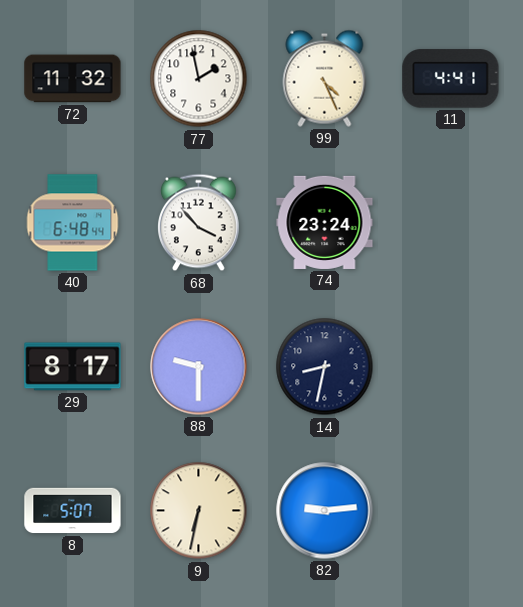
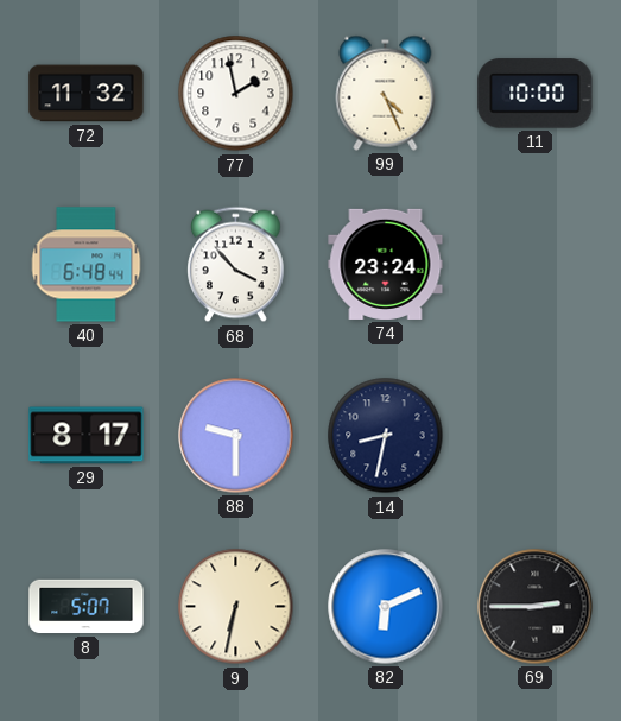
11: 4:41 -> 10:00
82: 9:14 -> 6:11
69: none -> 2:45
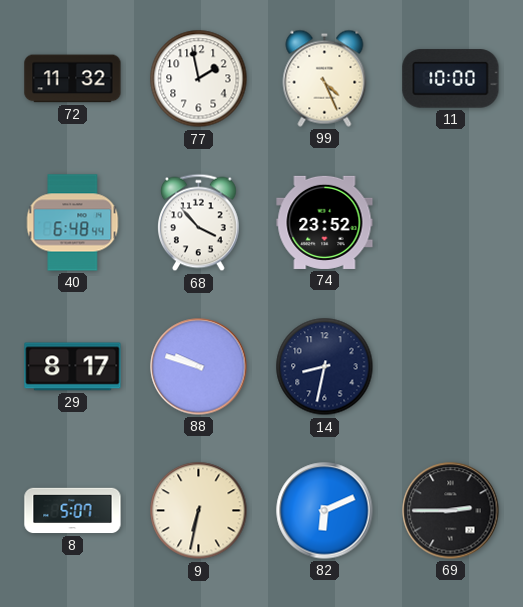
74: 23:24 -> 23:52
88: 9:30 -> 9:48
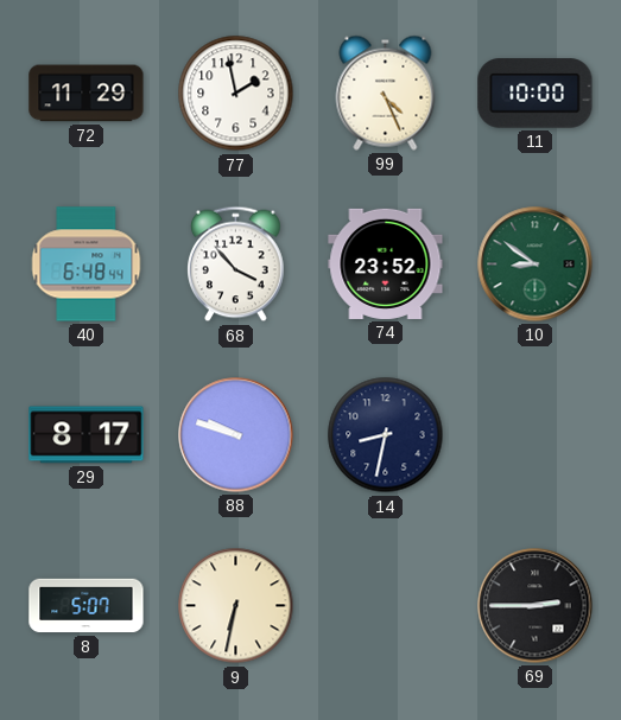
72: 11:32 -> 11:29
10: none -> 8:51
82: 6:11 -> none
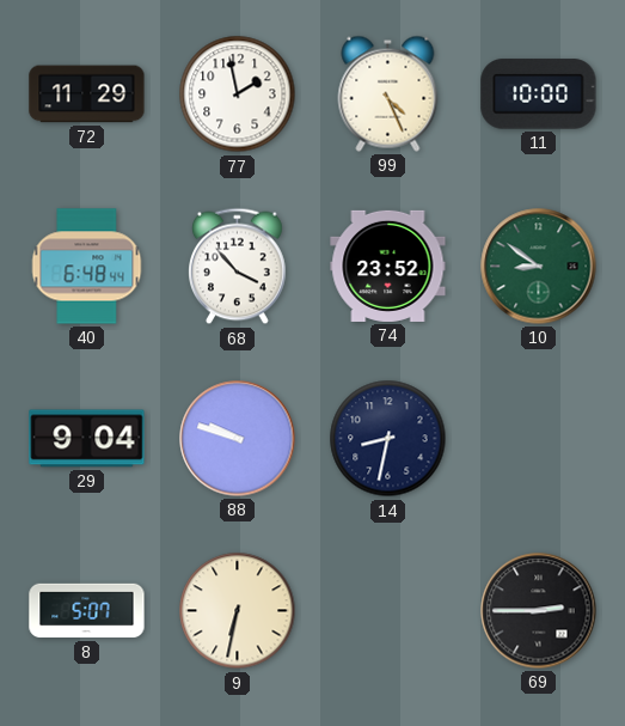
29: 8:17 -> 9:04
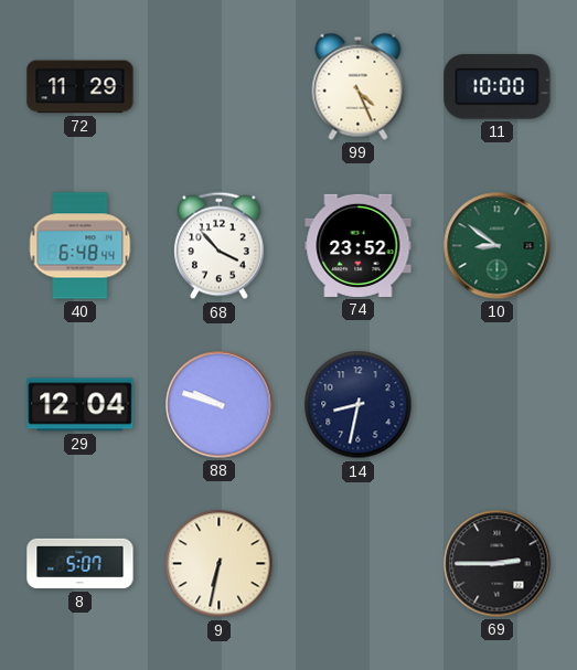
77: 1:58 -> none
29: 9:04 -> 12:04
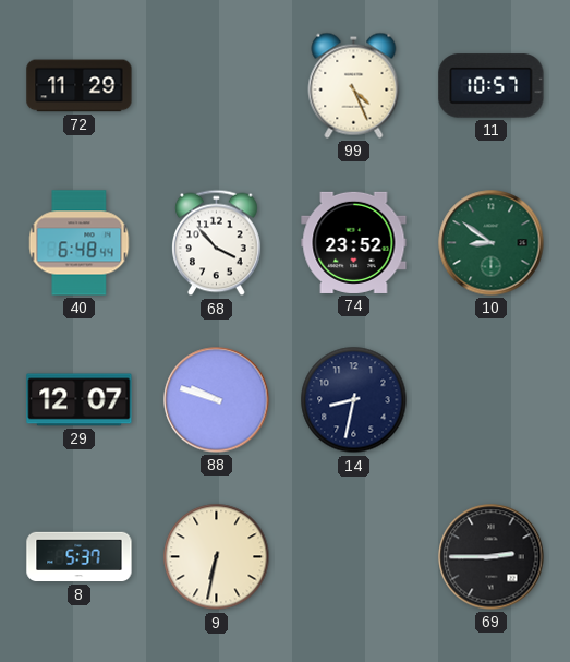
11: 10:00 -> 10:57
29: 12:04 -> 12:07
8: 5:07 -> 5:37
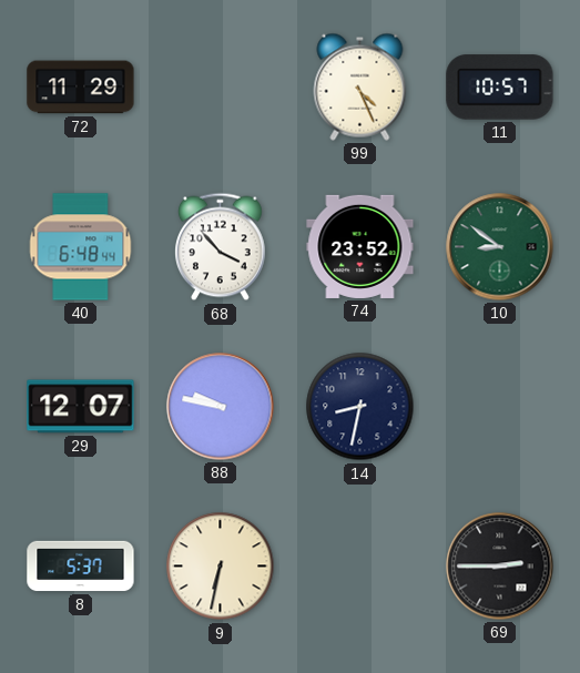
88: 9:48 -> 9:47
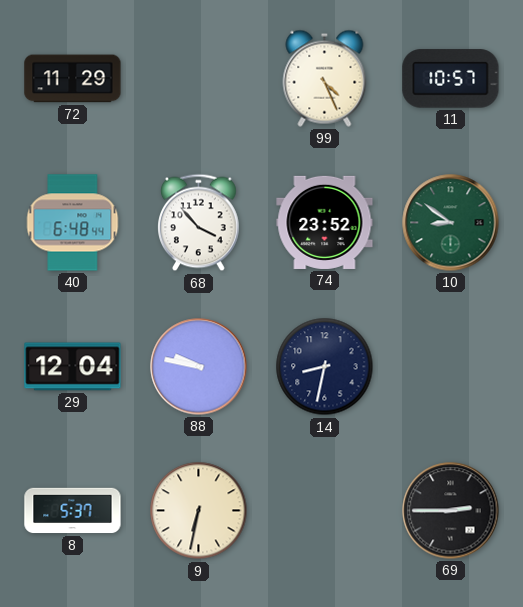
29: 12:07 -> 12:04
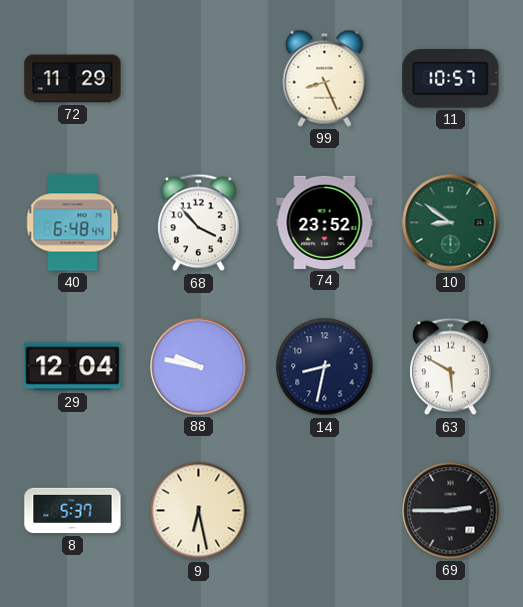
99: 4:26 -> 8:26
63: none -> 5:50
9: 6:32 -> 6:28
